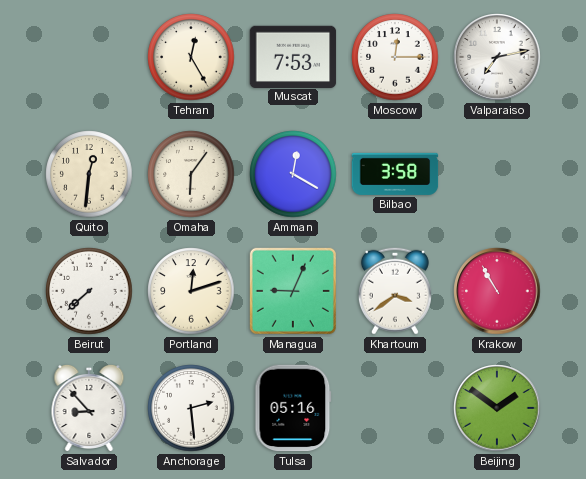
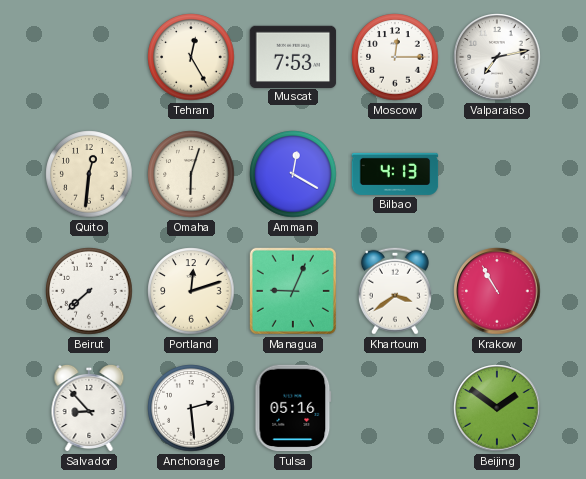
Omaha: 6:06 -> 6:03
Bilbao: 3:58 -> 4:13
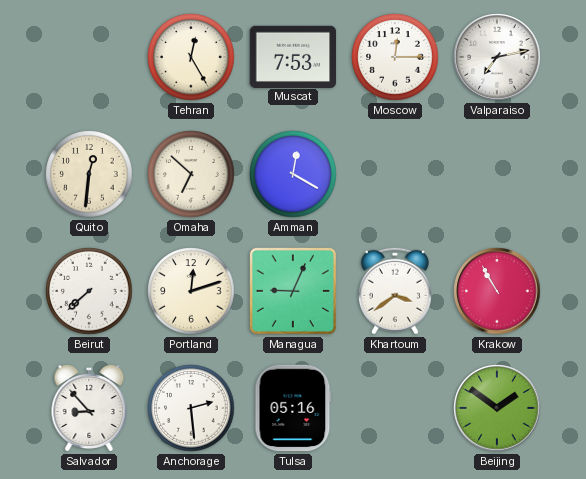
Omaha: 6:03 -> 6:52
Bilbao: 4:13 -> none
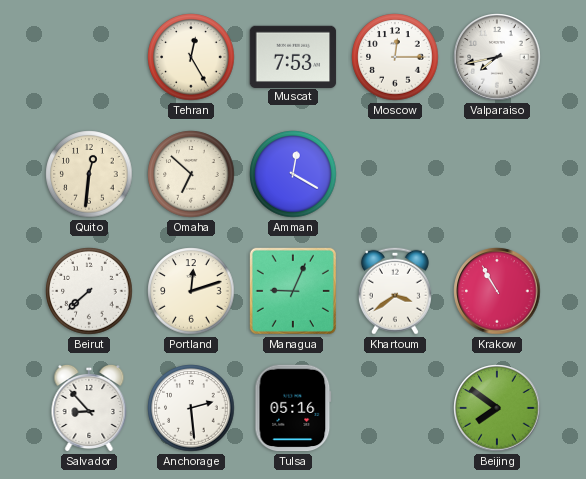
Valparaiso: 7:13 -> 7:43
Beijing: 1:51 -> 7:51
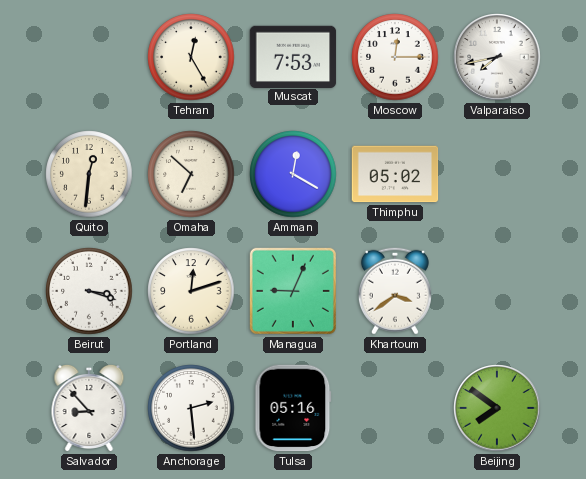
Thimphu: none -> 05:02
Beirut: 7:38 -> 3:18
Krakow: 10:55 -> none
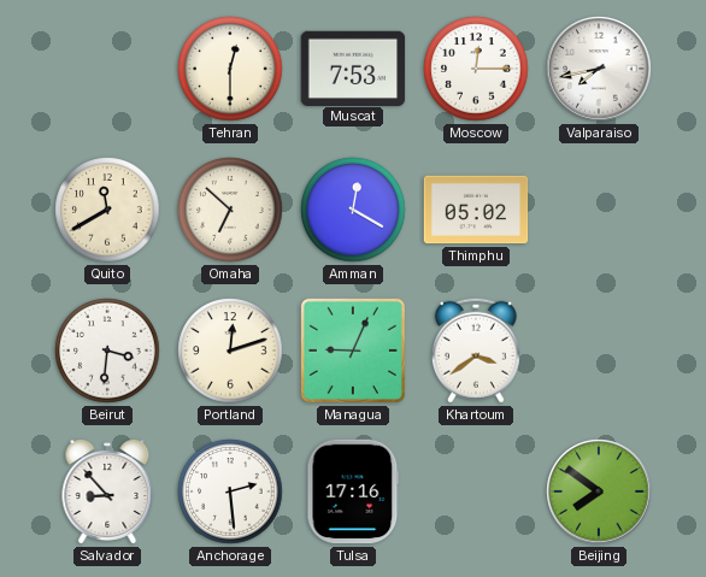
Tehran: 12:25 -> 12:30
Quito: 12:31 -> 11:40
Beirut: 3:18 -> 3:31
Tulsa: 05:16 -> 17:16
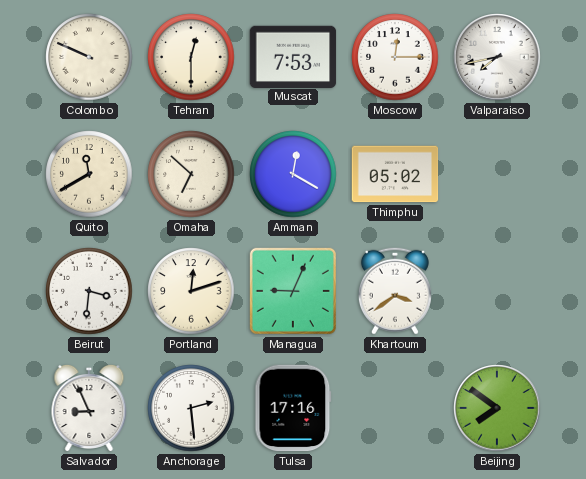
Colombo: none -> 9:49
Salvador: 8:53 -> 8:56
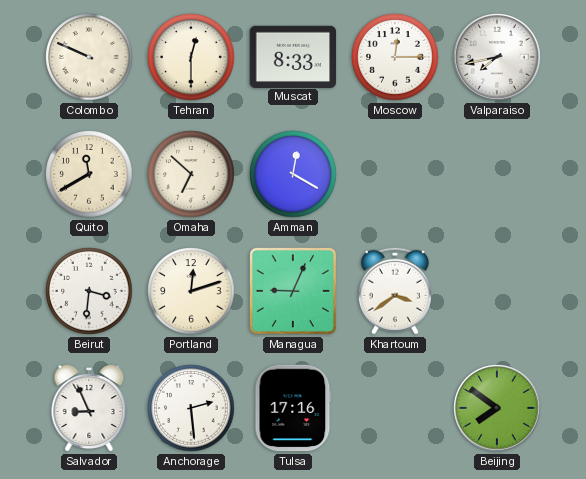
Muscat: 7:53 -> 8:33
Thimphu: 05:02 -> none
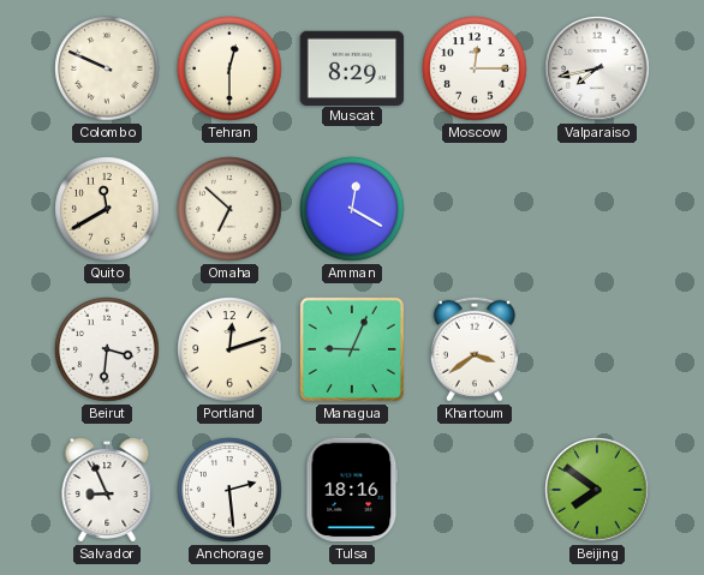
Muscat: 8:33 -> 8:29
Tulsa: 17:16 -> 18:16
